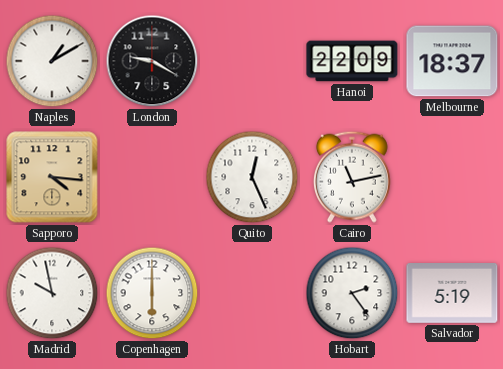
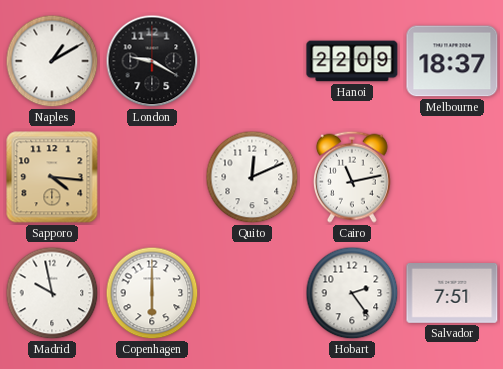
Quito: 12:26 -> 12:11
Salvador: 5:19 -> 7:51
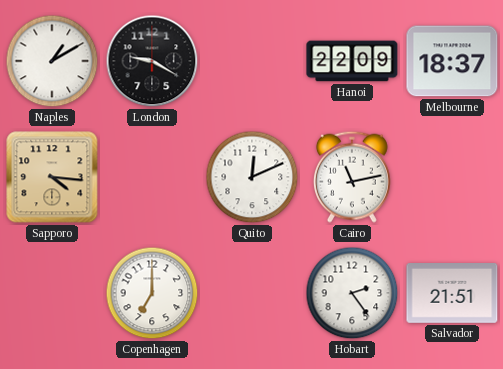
Madrid: 9:58 -> none
Copenhagen: 6:00 -> 7:00
Salvador: 7:51 -> 21:51
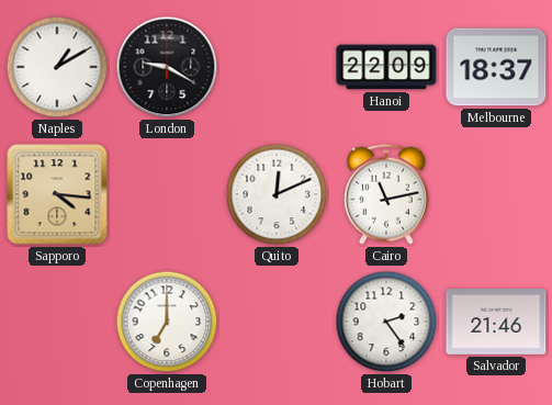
Salvador: 21:51 -> 21:46
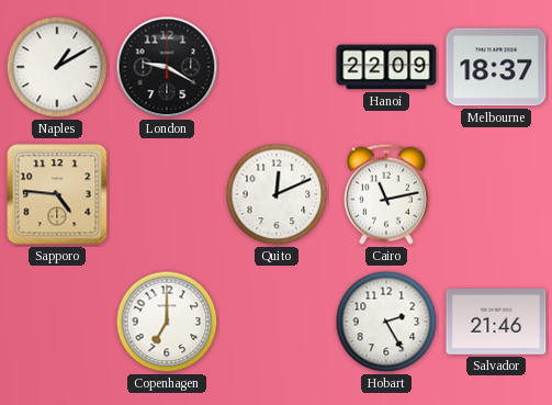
Sapporo: 4:16 -> 4:46
Hobart: 2:24 -> 2:25
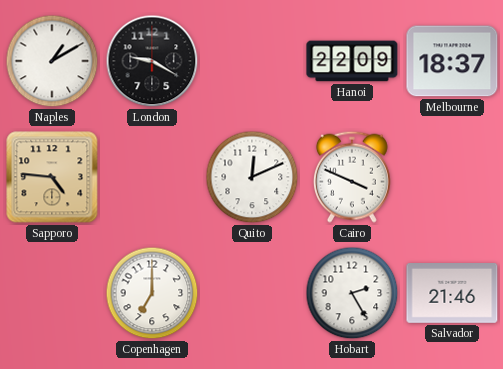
Cairo: 11:13 -> 3:49
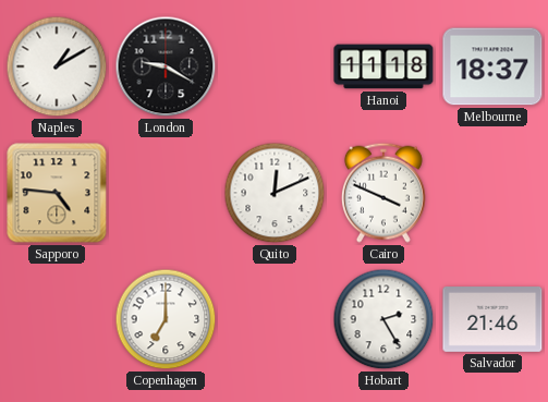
Hanoi: 22:09 -> 11:18
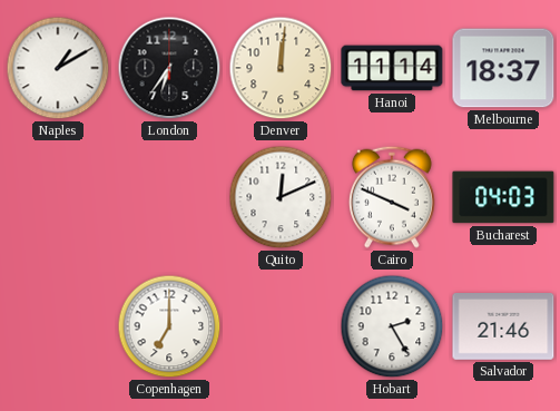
London: 9:20 -> 6:36
Denver: none -> 12:01
Hanoi: 11:18 -> 11:14
Sapporo: 4:46 -> none
Bucharest: none -> 04:03
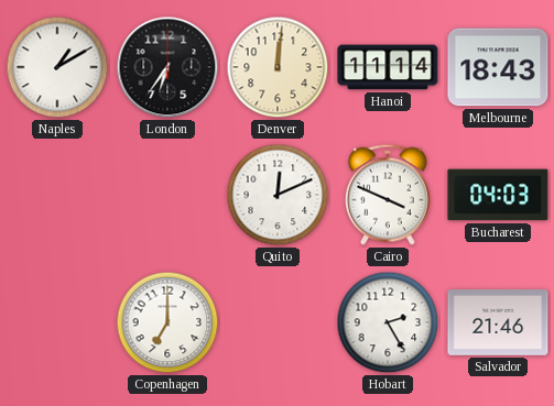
Melbourne: 18:37 -> 18:43
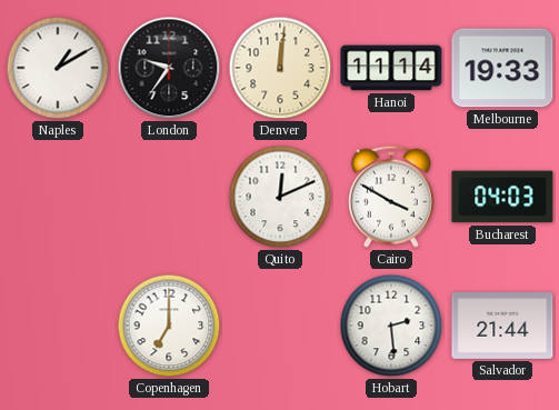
London: 6:36 -> 9:36
Melbourne: 18:43 -> 19:33
Cairo: 3:49 -> 3:50
Hobart: 2:25 -> 2:29
Salvador: 21:46 -> 21:44
